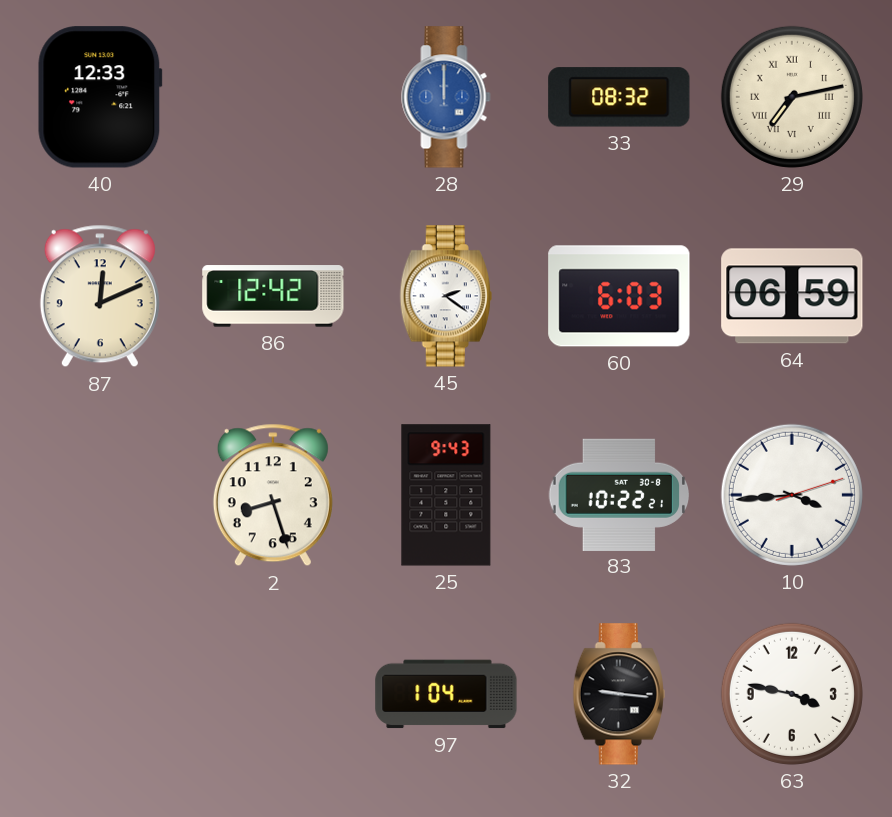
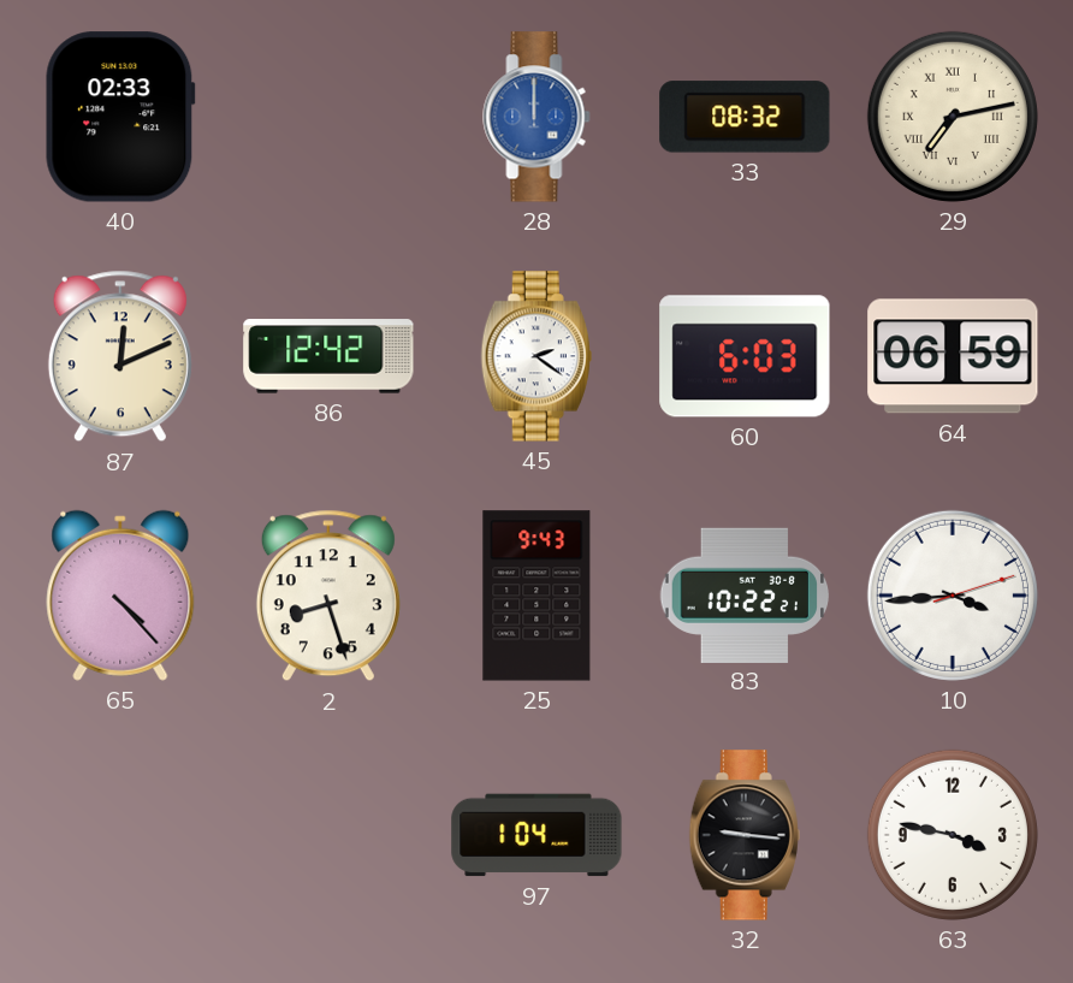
40: 12:33 -> 02:33
65: none -> 4:23
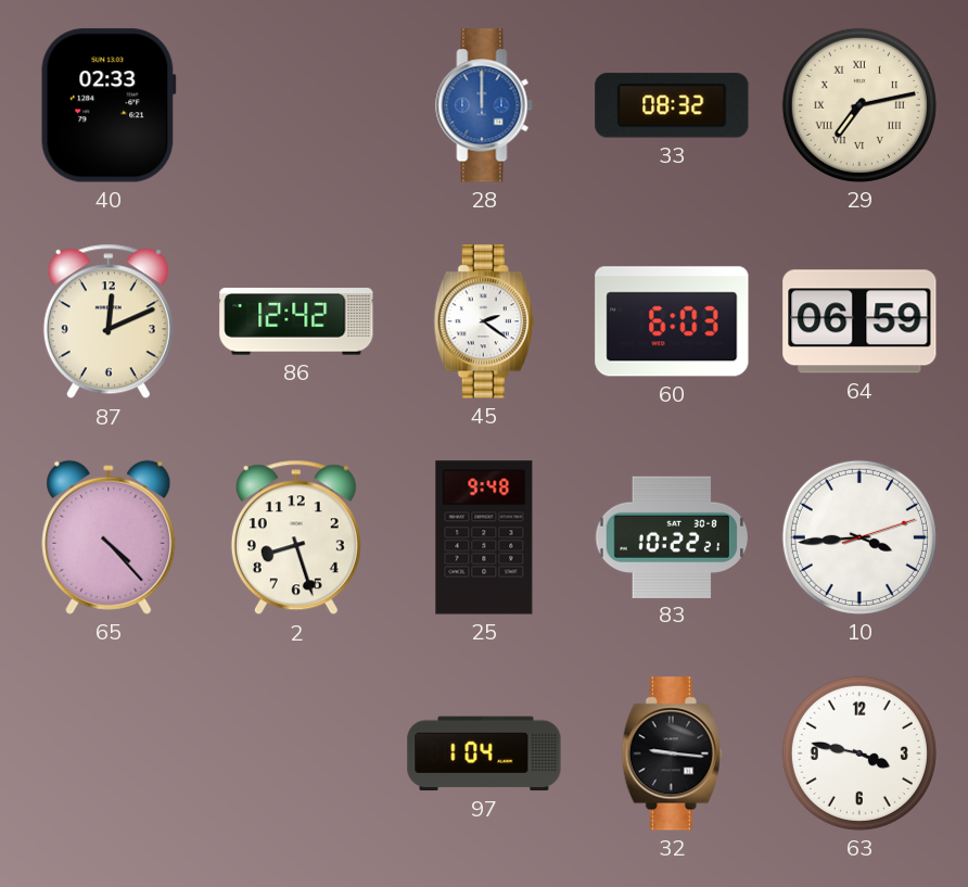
25: 9:43 -> 9:48
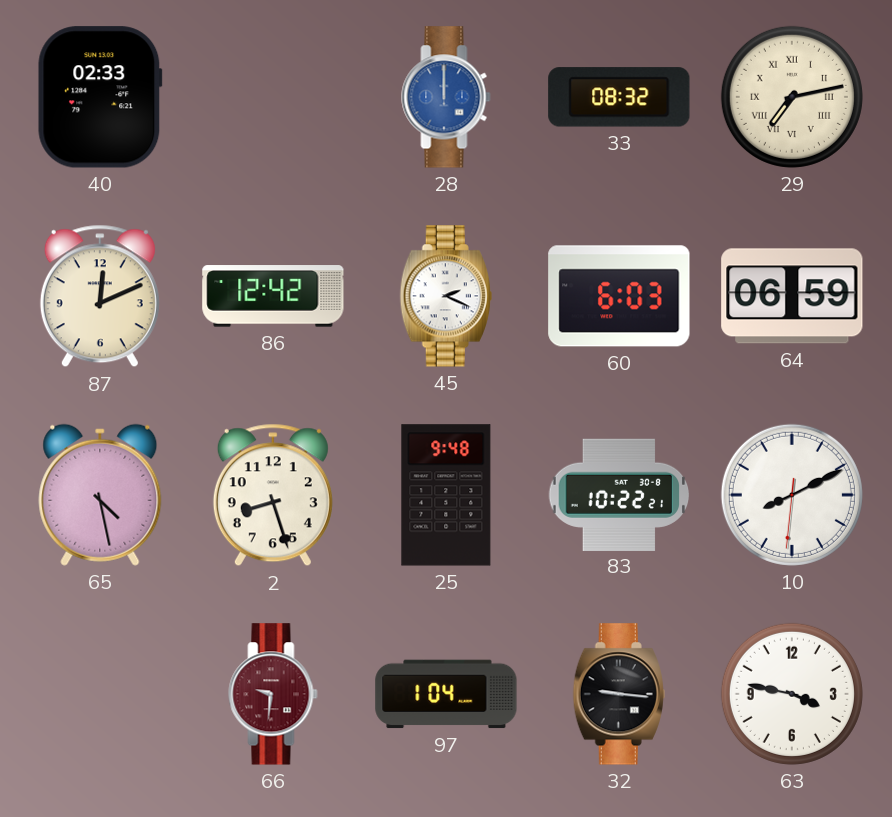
45: 2:21 -> 2:19
65: 4:23 -> 4:28
10: 3:44 -> 8:10
66: none -> 9:31
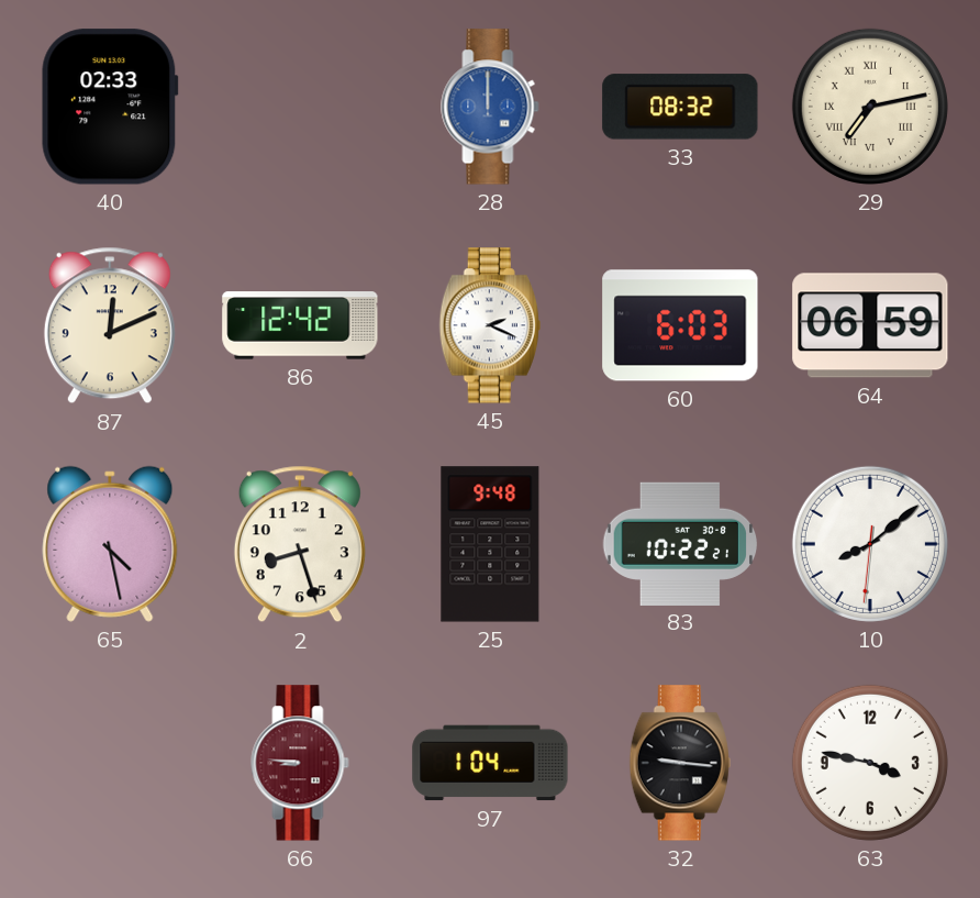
10: 8:10 -> 8:08
66: 9:31 -> 8:46
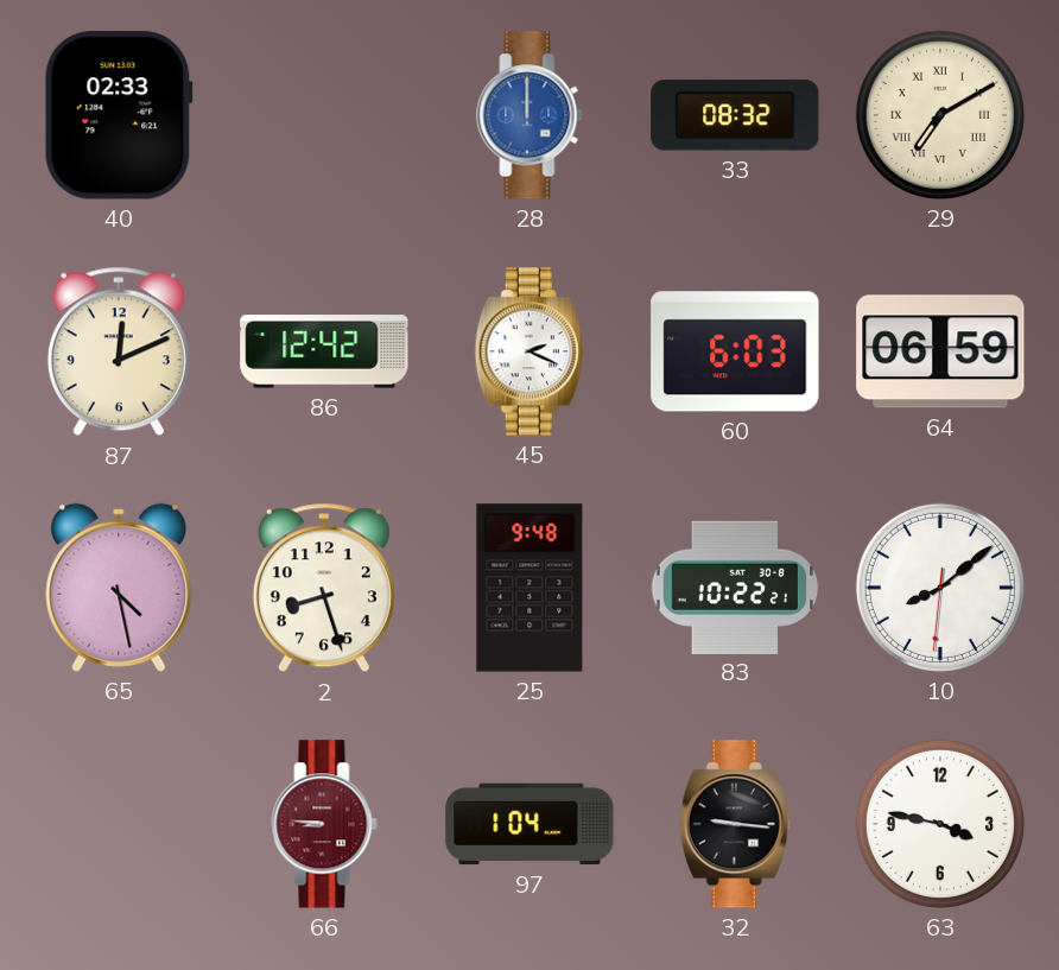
29: 7:13 -> 7:10
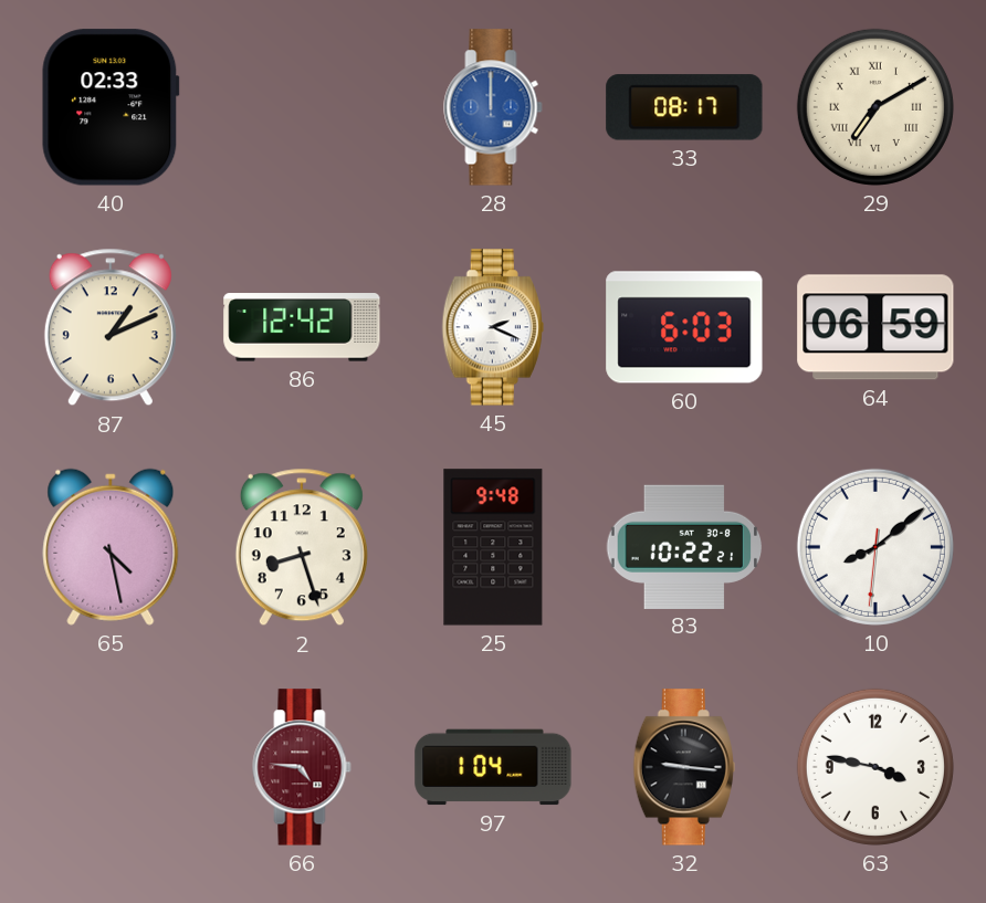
33: 08:32 -> 08:17
87: 12:11 -> 1:11
66: 8:46 -> 4:46
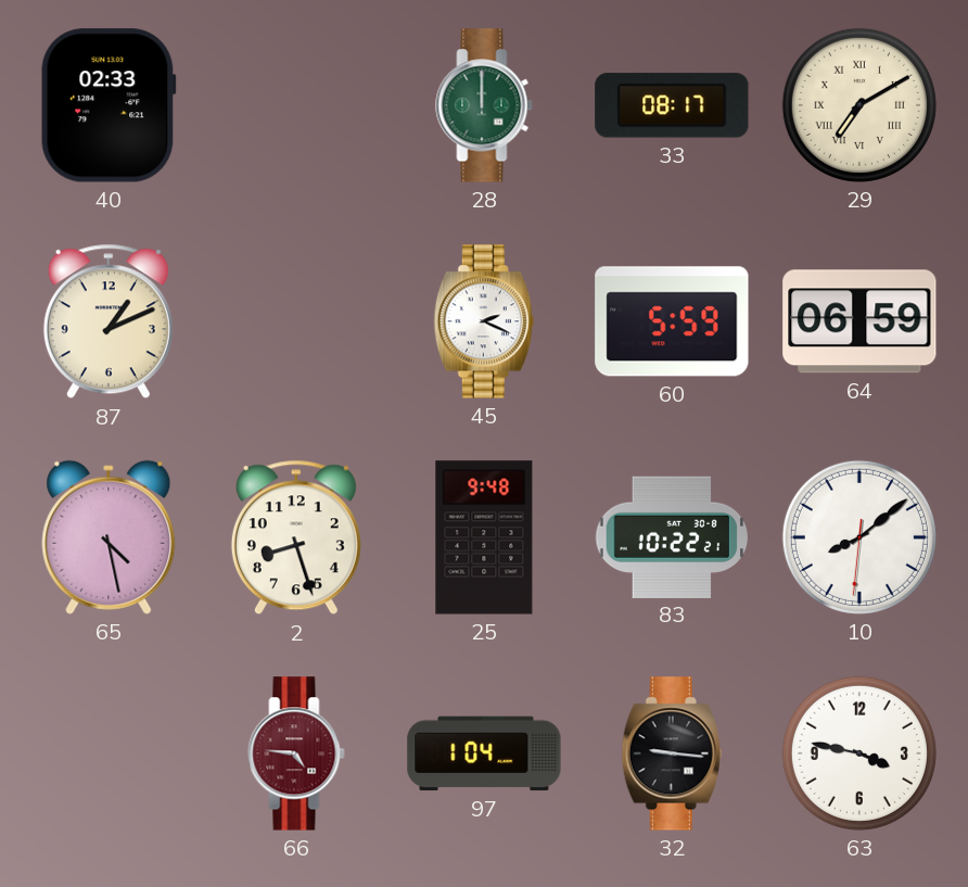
28 dial: blue -> green
86: 12:42 -> none
60: 6:03 -> 5:59
